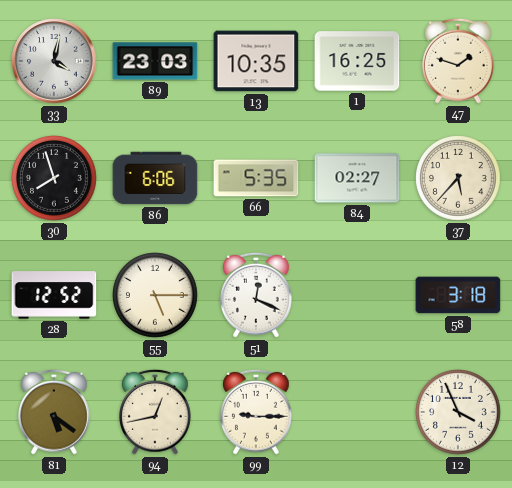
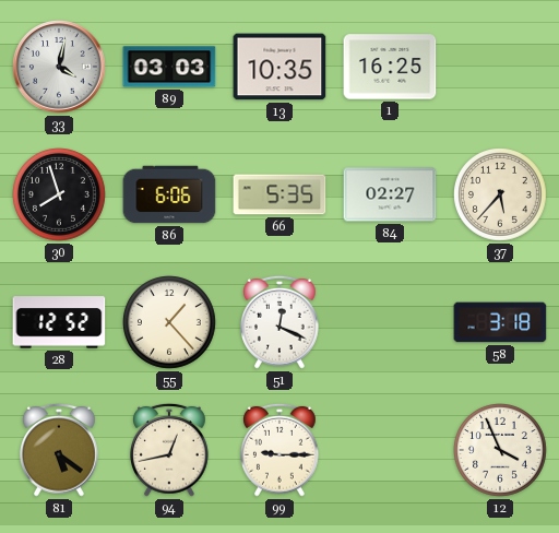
89: 23:03 -> 03:03
47: 1:48 -> none
55: 5:15 -> 1:23
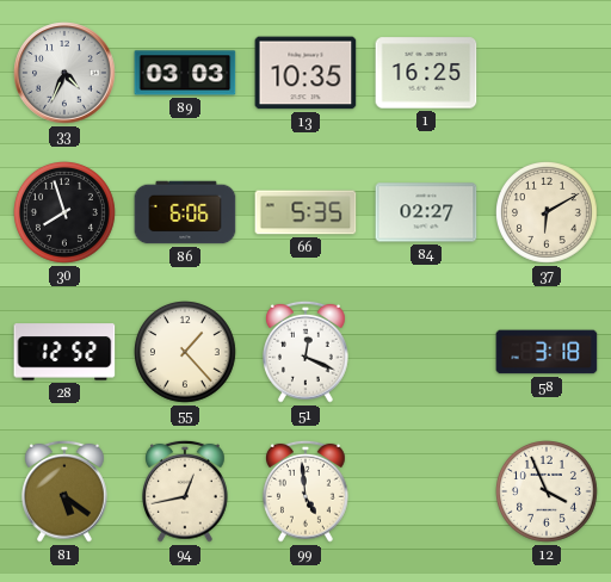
33: 4:02 -> 4:34
37: 5:37 -> 6:10
99: 9:15 -> 4:59
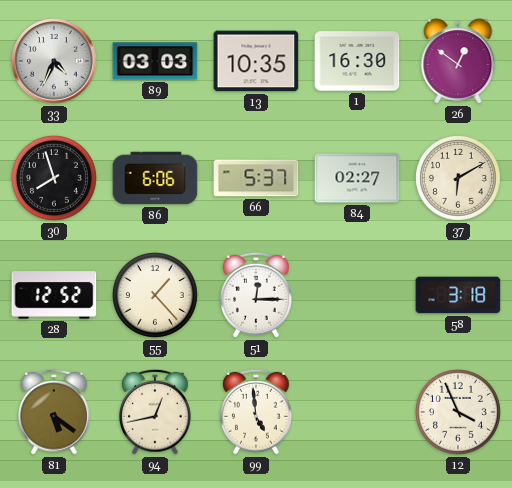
1: 16:25 -> 16:30
26: none -> 12:51
66: 5:35 -> 5:37
51: 12:19 -> 12:15
